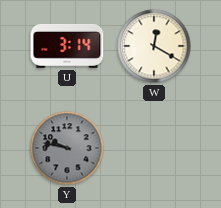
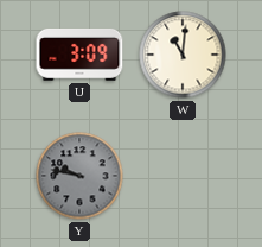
U: 3:14 -> 3:09
W: 12:20 -> 11:01
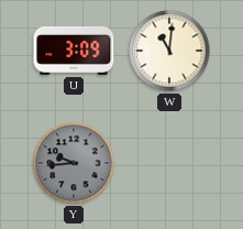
Y: 9:47 -> 9:44
